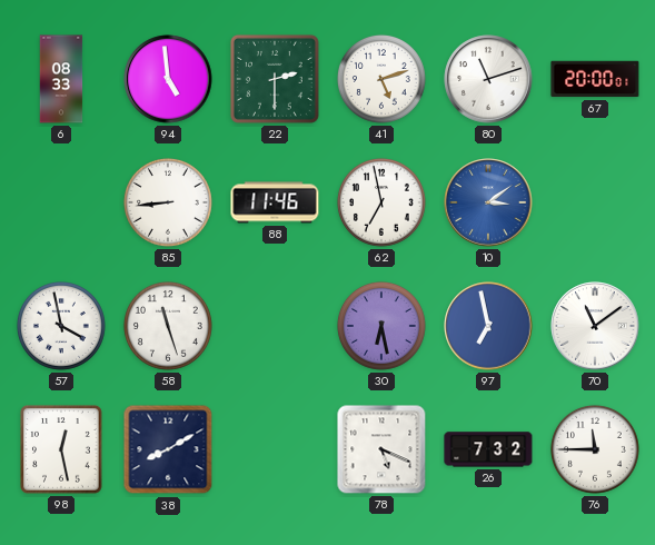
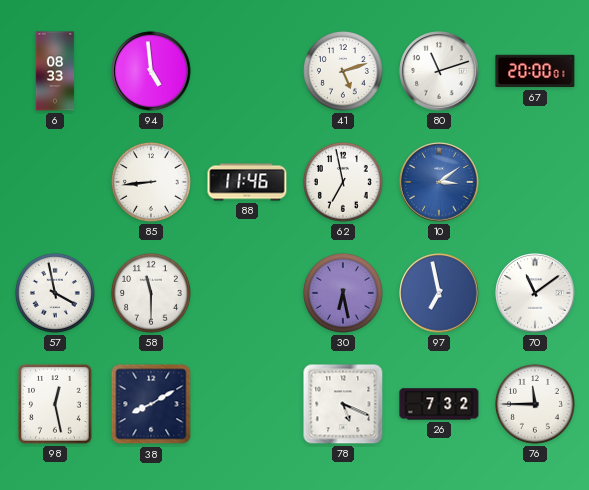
22: 2:30 -> none
58: 11:27 -> 11:30
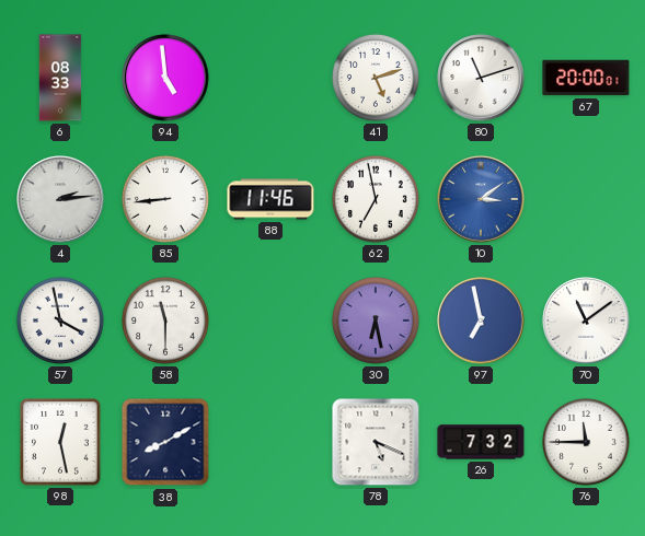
4: none -> 2:14
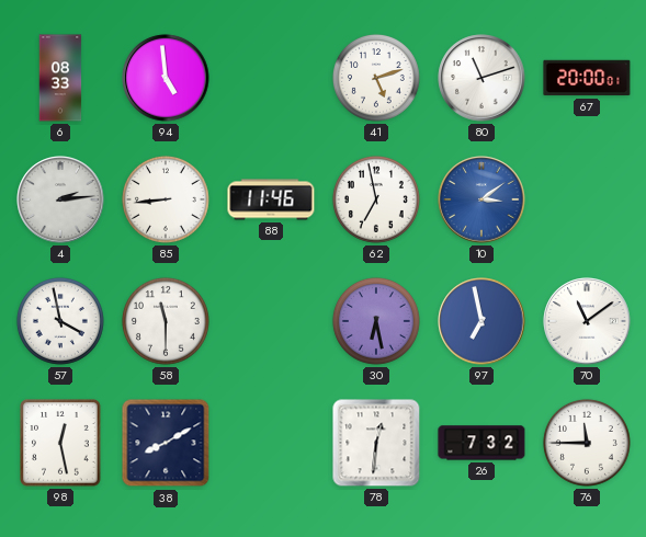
78: 5:19 -> 12:31
